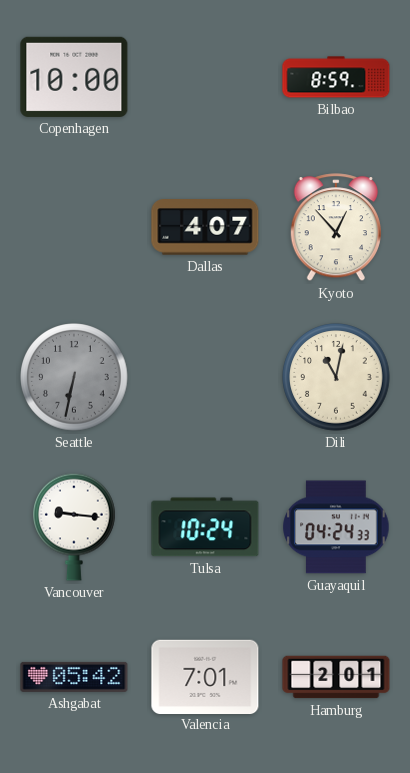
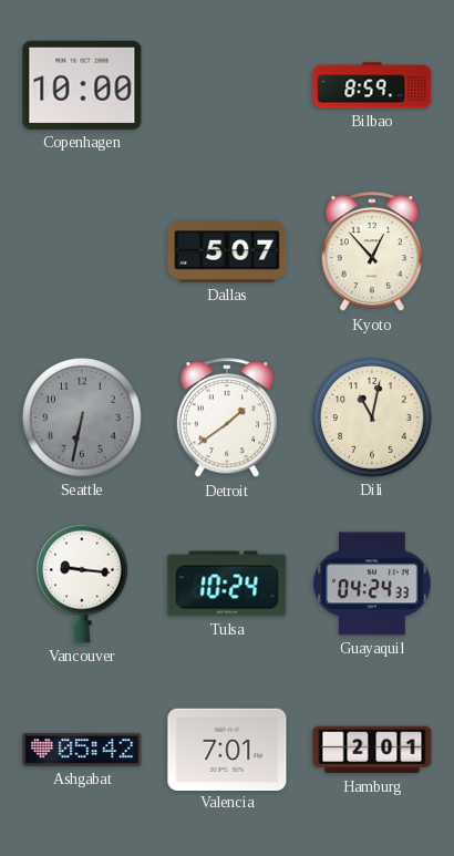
Dallas: 4:07 -> 5:07
Detroit: none -> 1:39
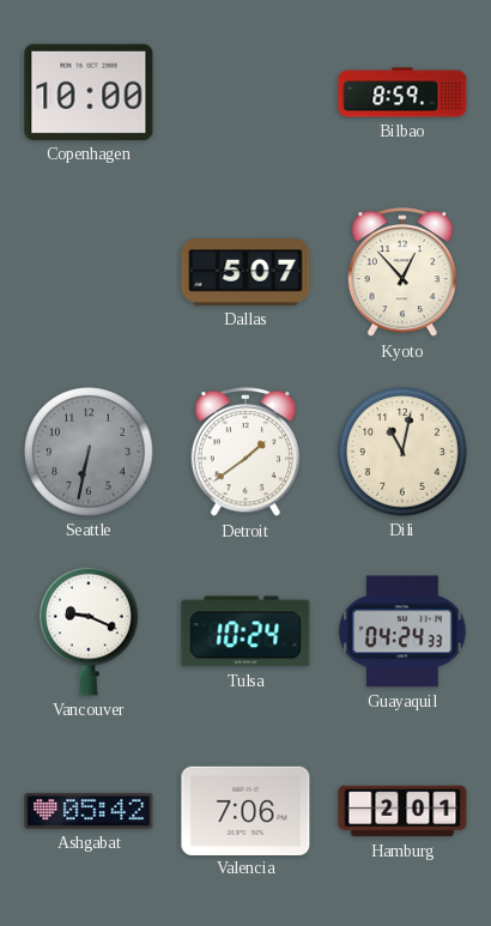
Vancouver: 9:16 -> 9:19
Valencia: 7:01 -> 7:06
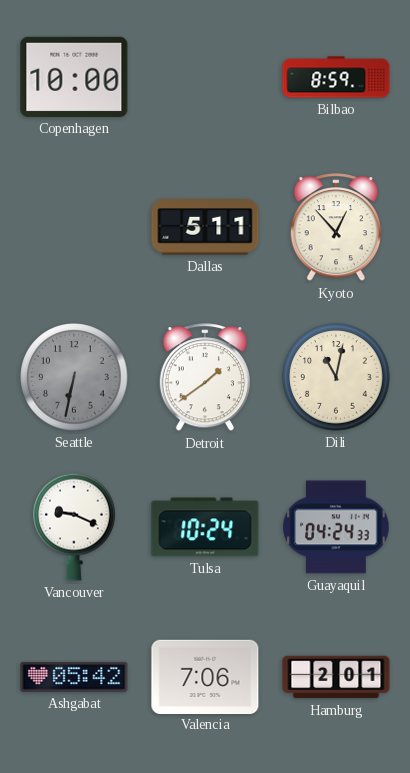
Dallas: 5:07 -> 5:11
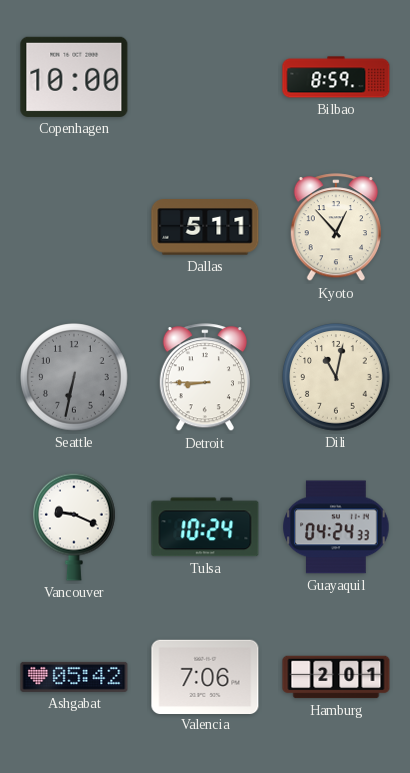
Detroit: 1:39 -> 8:45
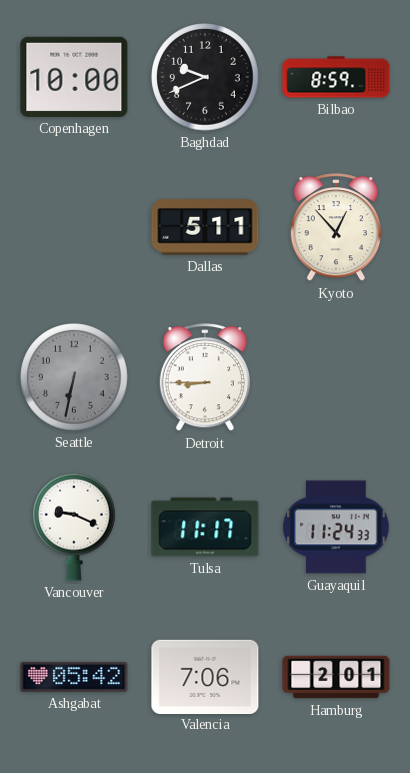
Baghdad: none -> 9:41
Dili: 11:02 -> none
Tulsa: 10:24 -> 11:17
Guayaquil: 04:24 -> 11:24
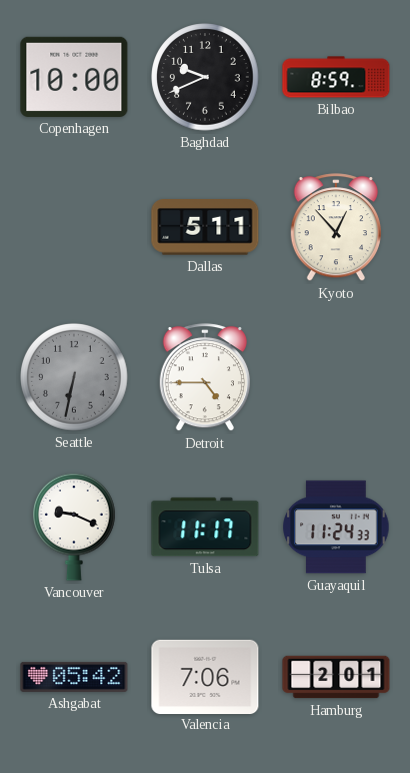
Detroit: 8:45 -> 4:45
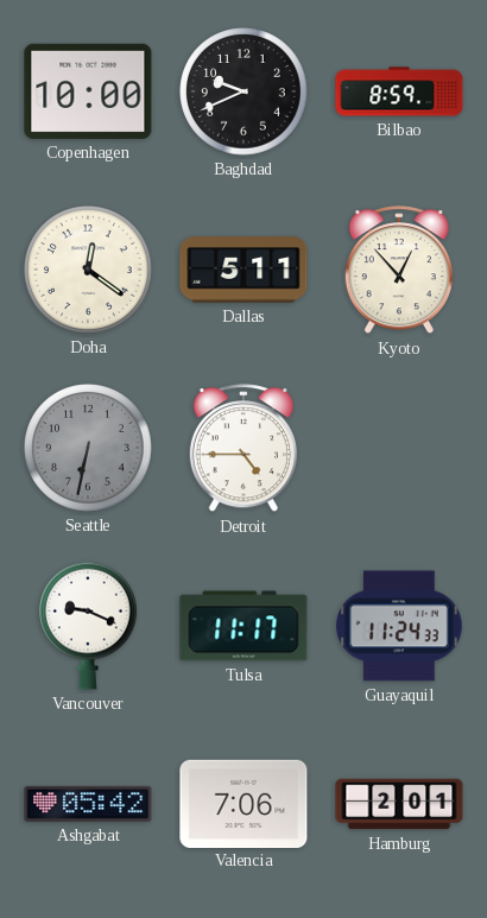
Doha: none -> 12:21
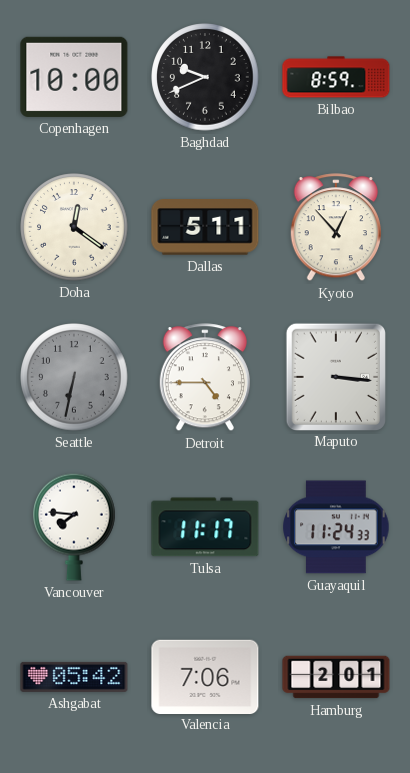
Maputo: none -> 3:16
Vancouver: 9:19 -> 7:46
